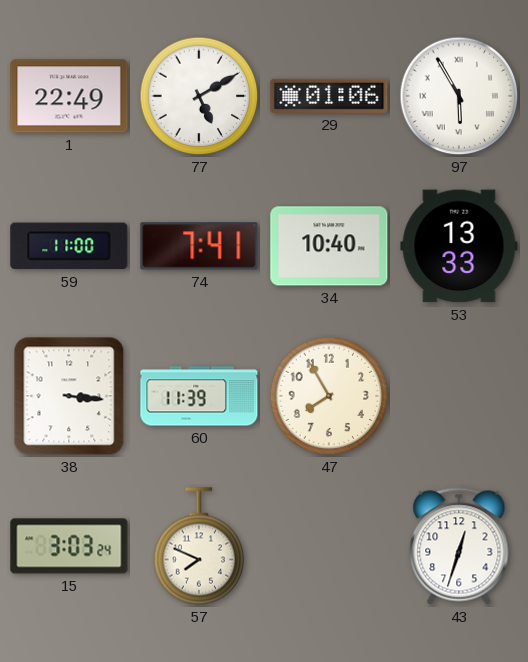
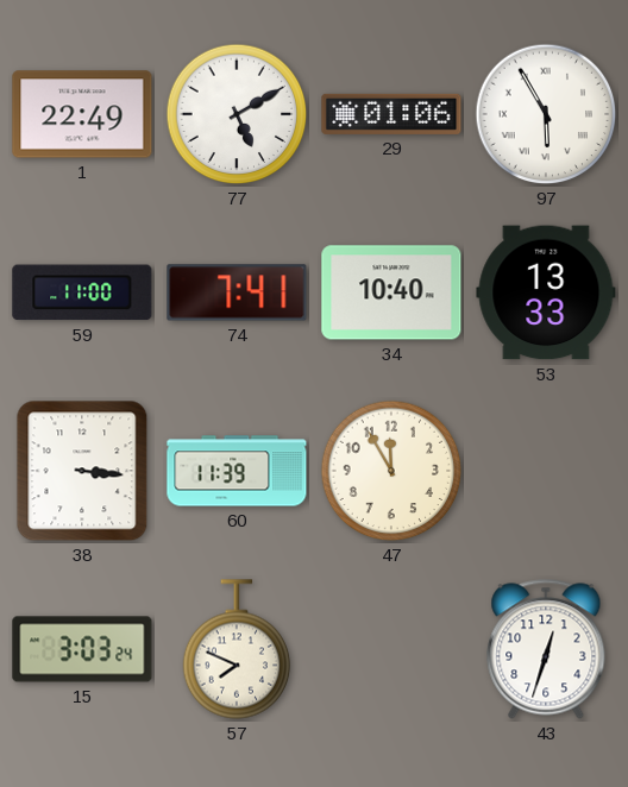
47: 7:55 -> 11:55
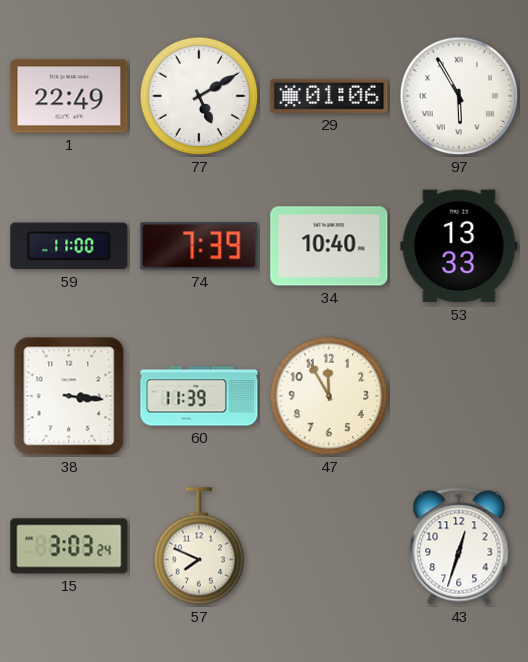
74: 7:41 -> 7:39
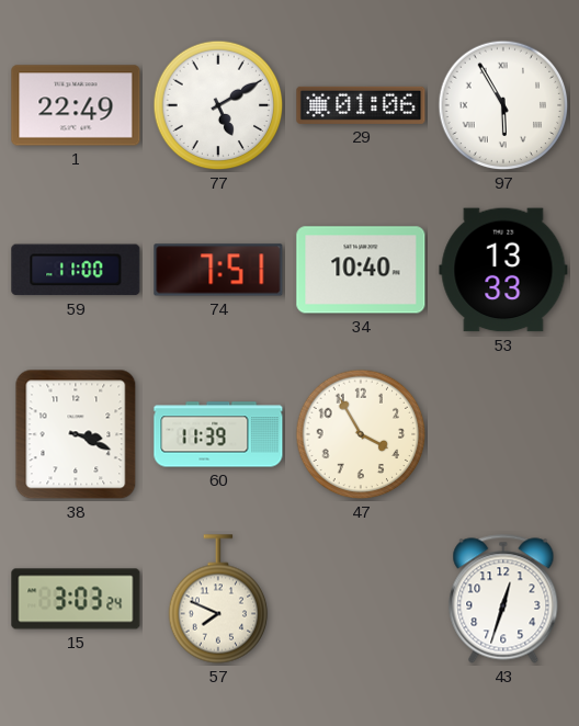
74: 7:39 -> 7:51
38: 3:16 -> 3:19
47: 11:55 -> 3:55
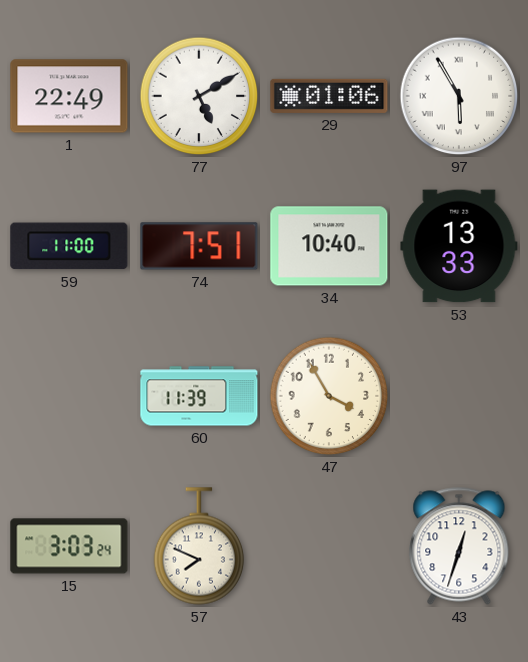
38: 3:19 -> none
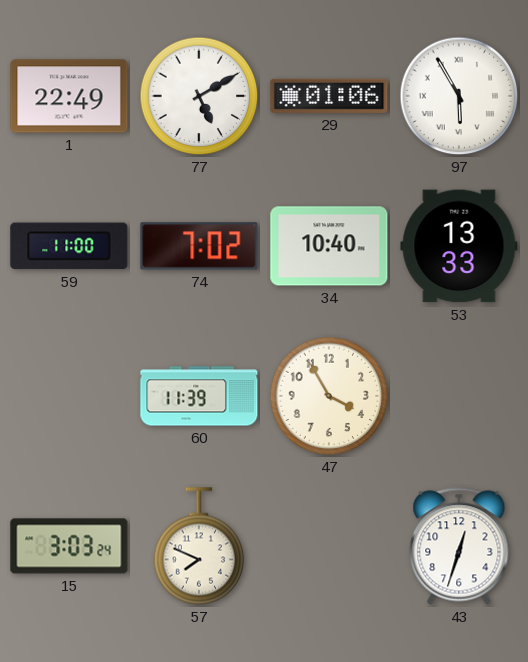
74: 7:51 -> 7:02
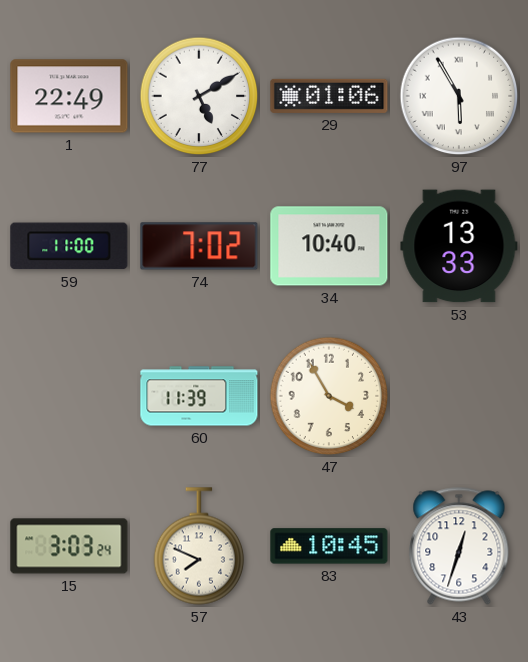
83: none -> 10:45
